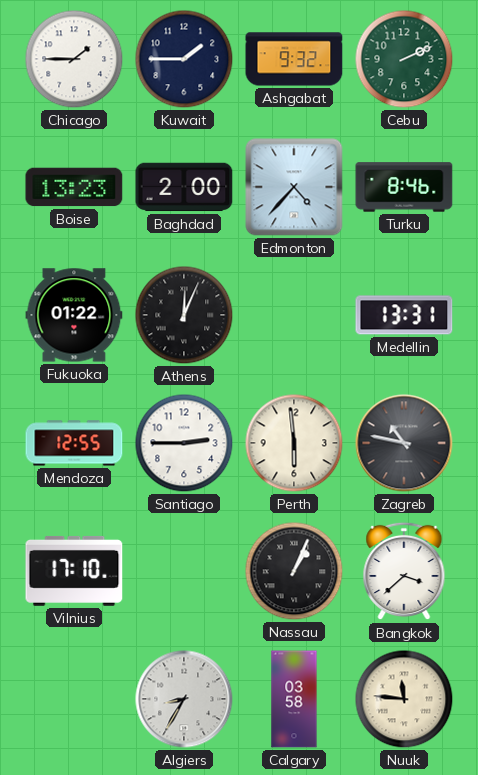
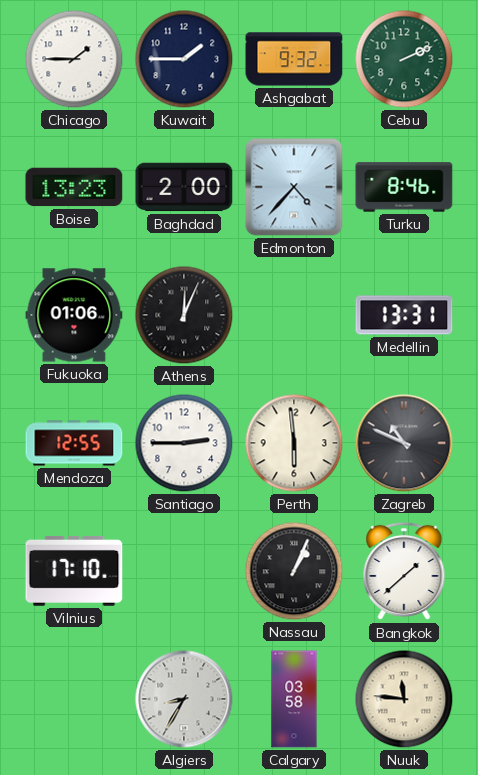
Fukuoka: 01:22 -> 01:06
Zagreb: 10:47 -> 10:49
Bangkok: 3:38 -> 1:38
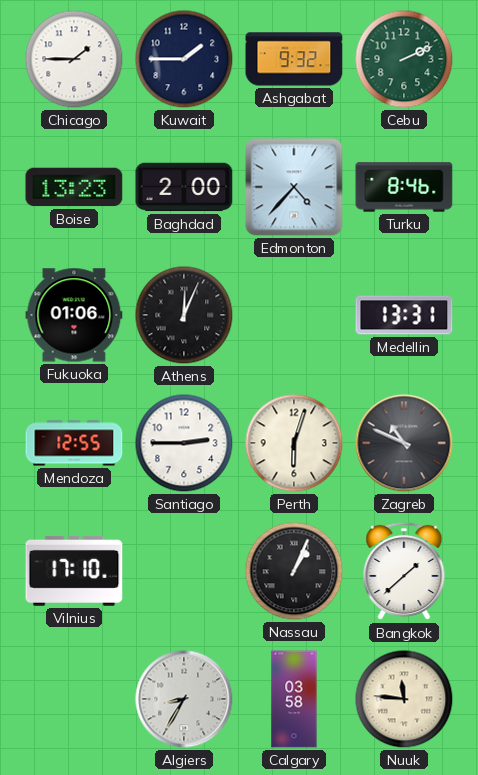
Perth: 5:59 -> 6:03
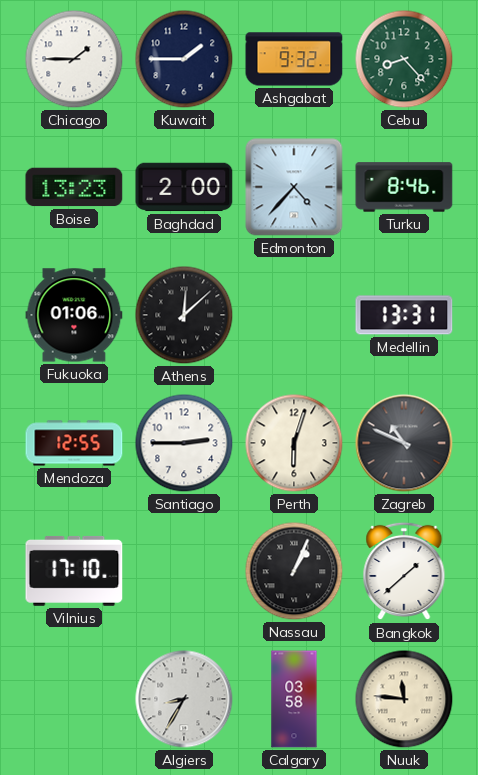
Cebu: 2:11 -> 8:23
Athens: 12:04 -> 12:08
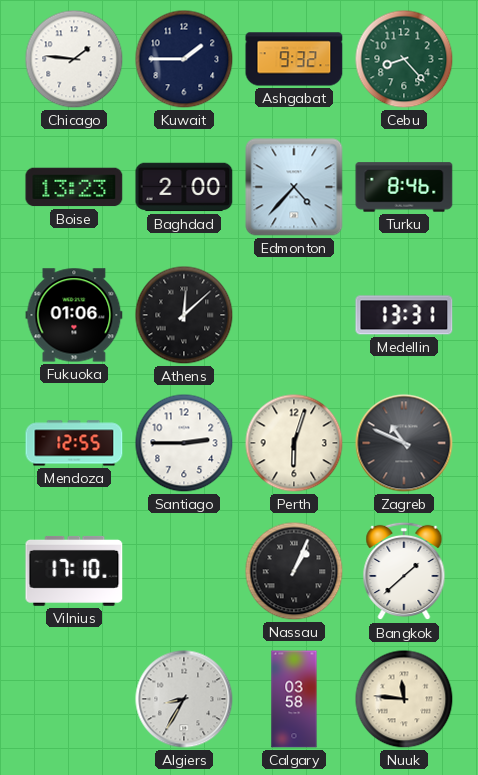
Chicago: 1:45 -> 1:46
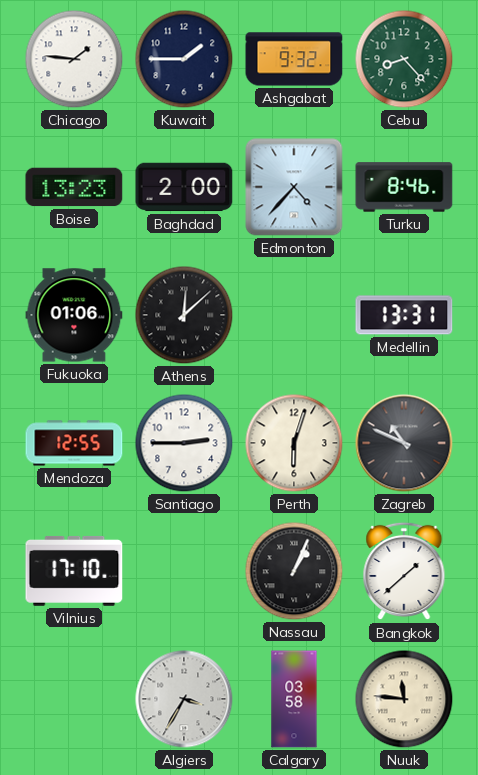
Algiers: 8:35 -> 3:35
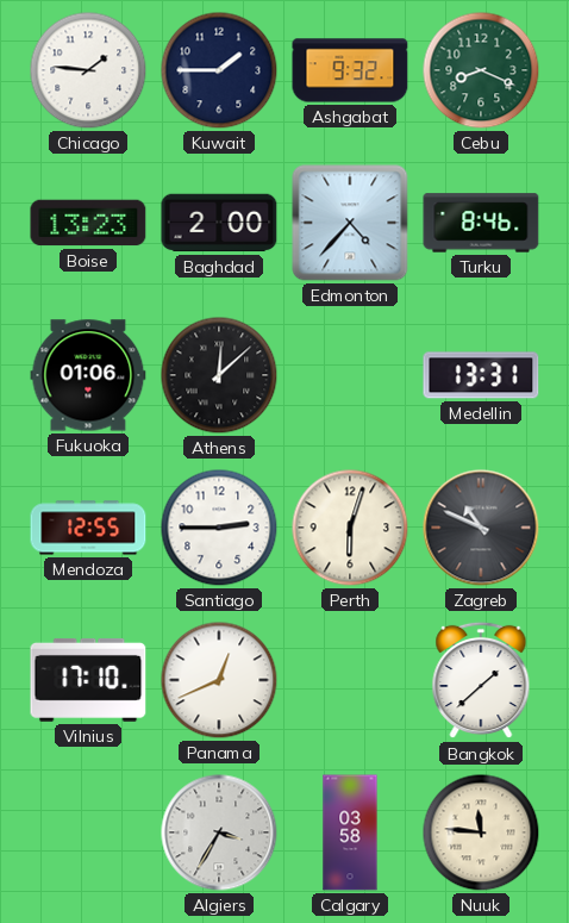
Cebu: 8:23 -> 8:19
Panama: none -> 12:41
Nassau: 1:04 -> none
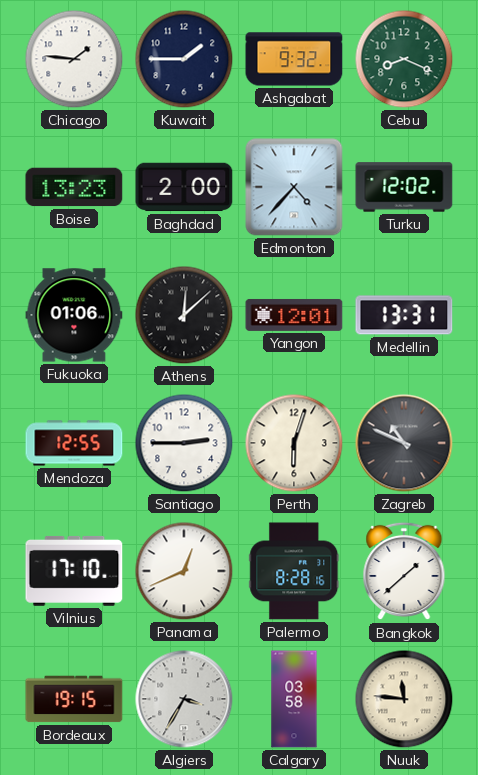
Turku: 8:46 -> 12:02
Yangon: none -> 12:01
Palermo: none -> 8:28
Bordeaux: none -> 19:15
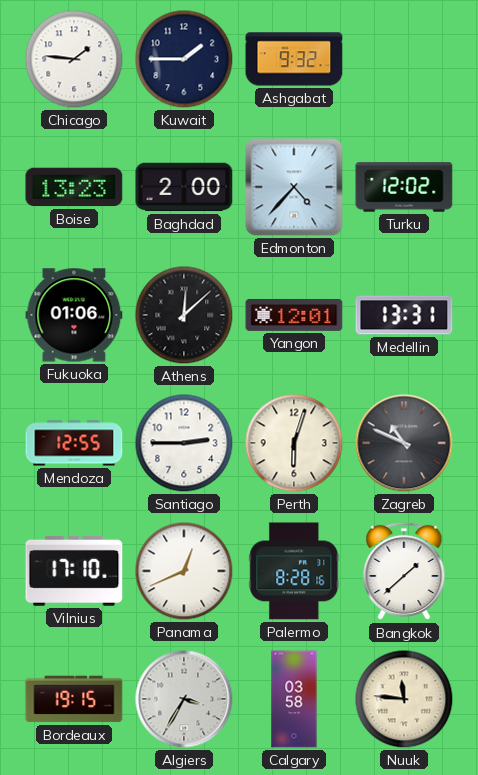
Cebu: 8:19 -> none
